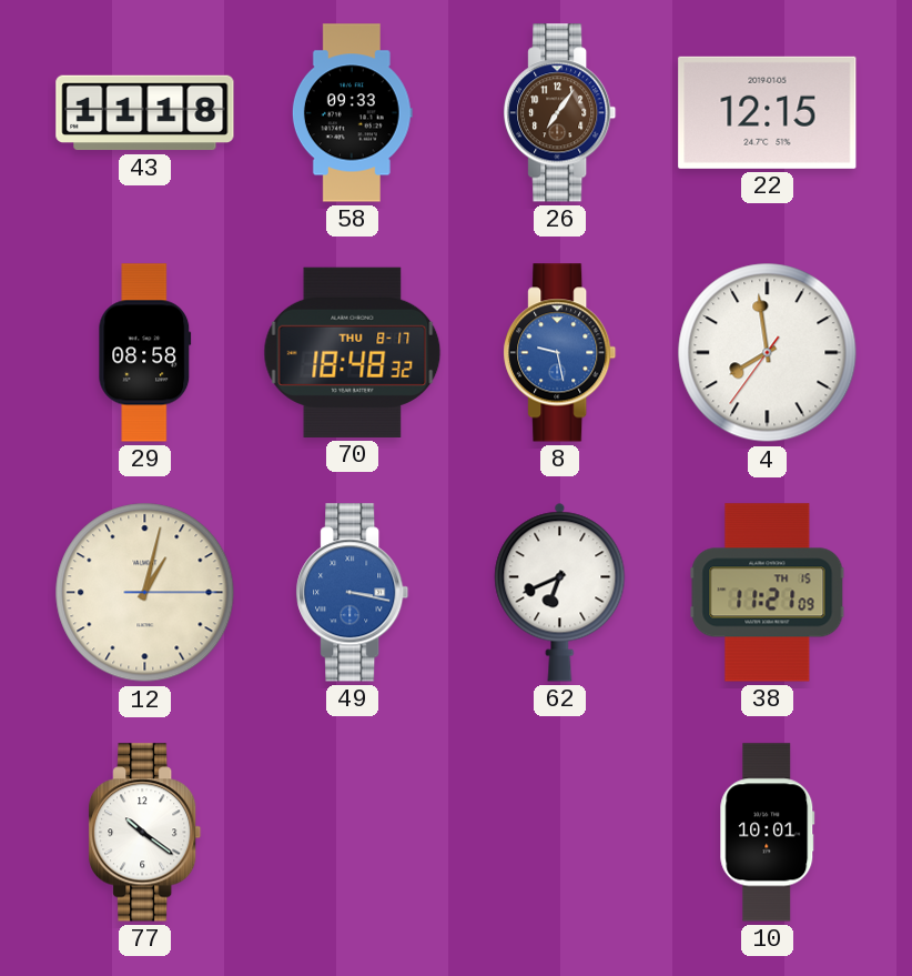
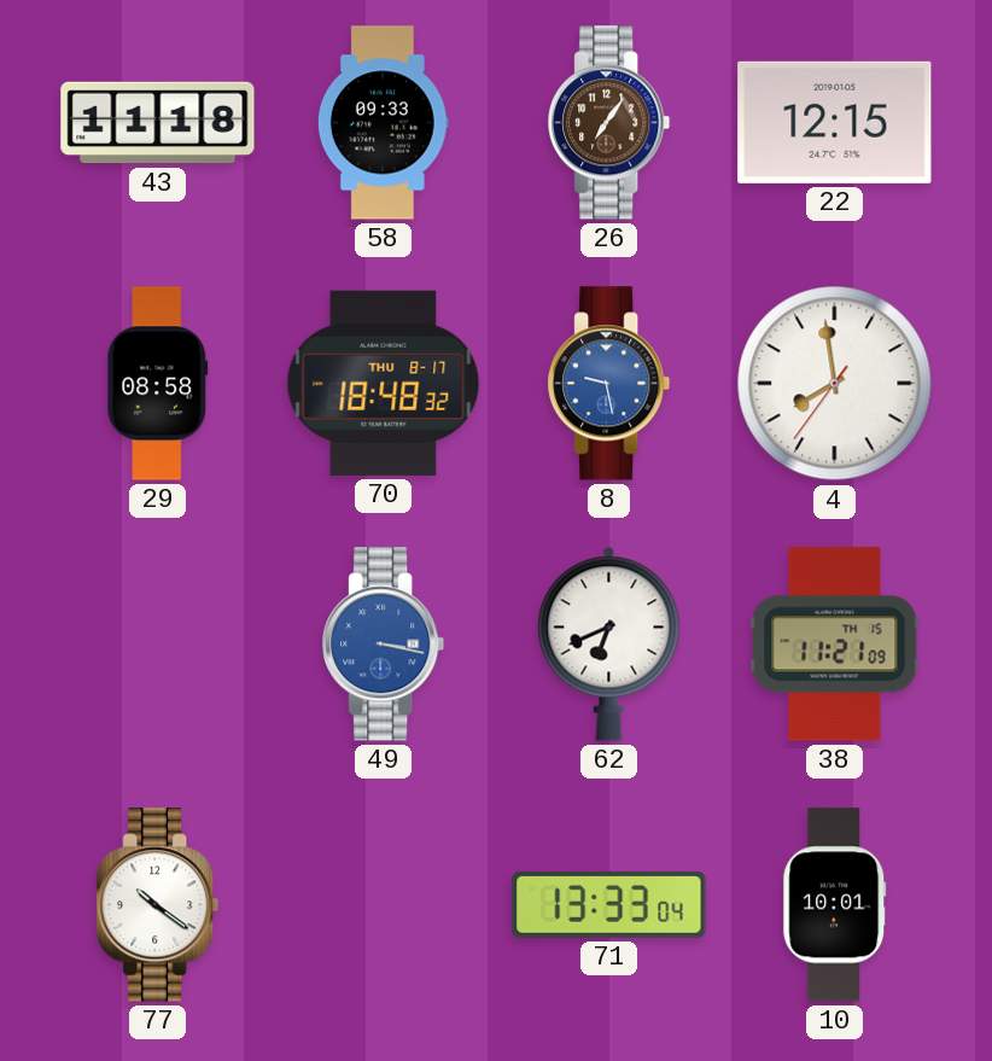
12: 1:02 -> none
71: none -> 13:33
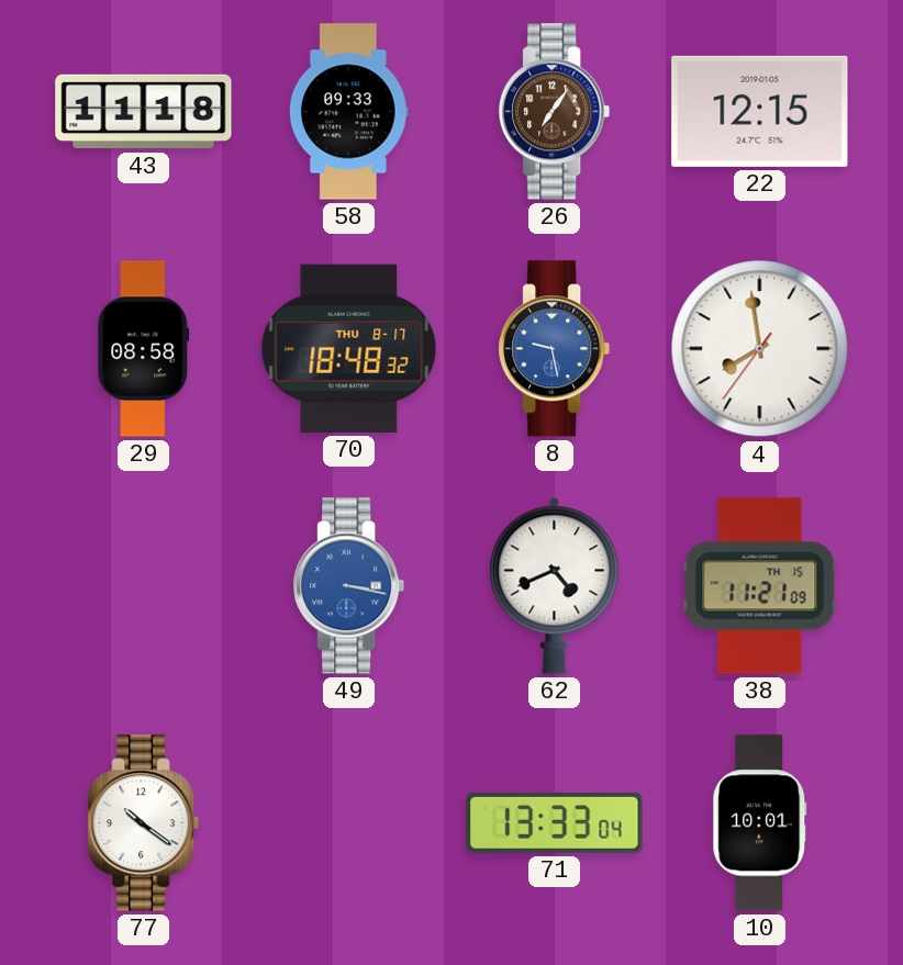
62: 6:41 -> 4:41
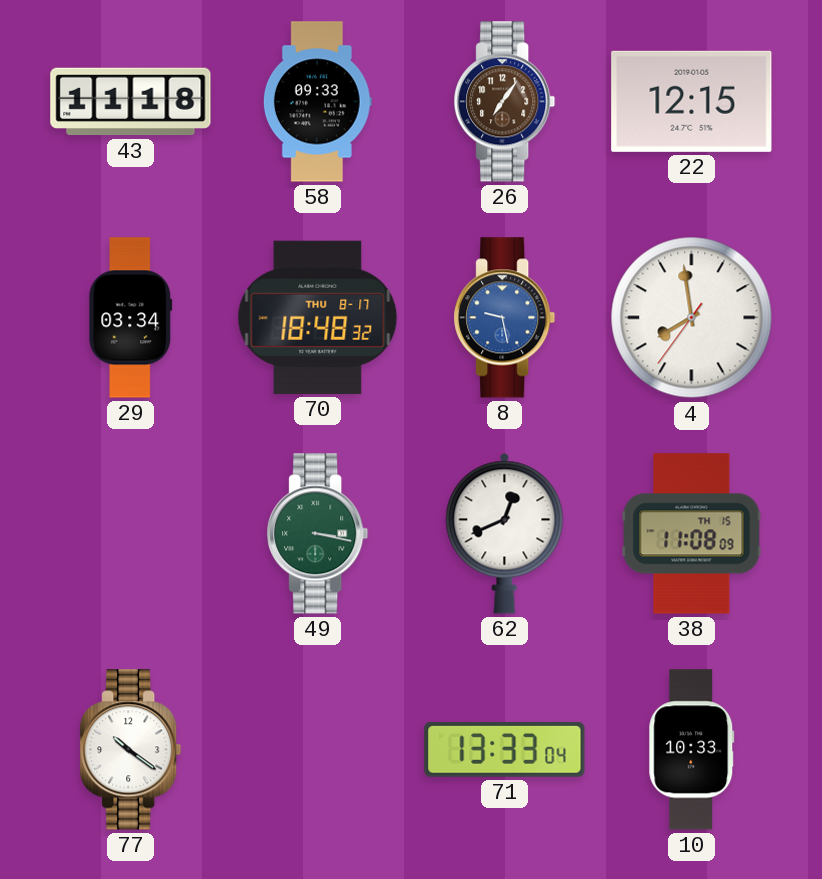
29: 08:58 -> 03:34
49 dial: blue -> green
62: 4:41 -> 12:41
38: 11:21 -> 11:08
10: 10:01 -> 10:33
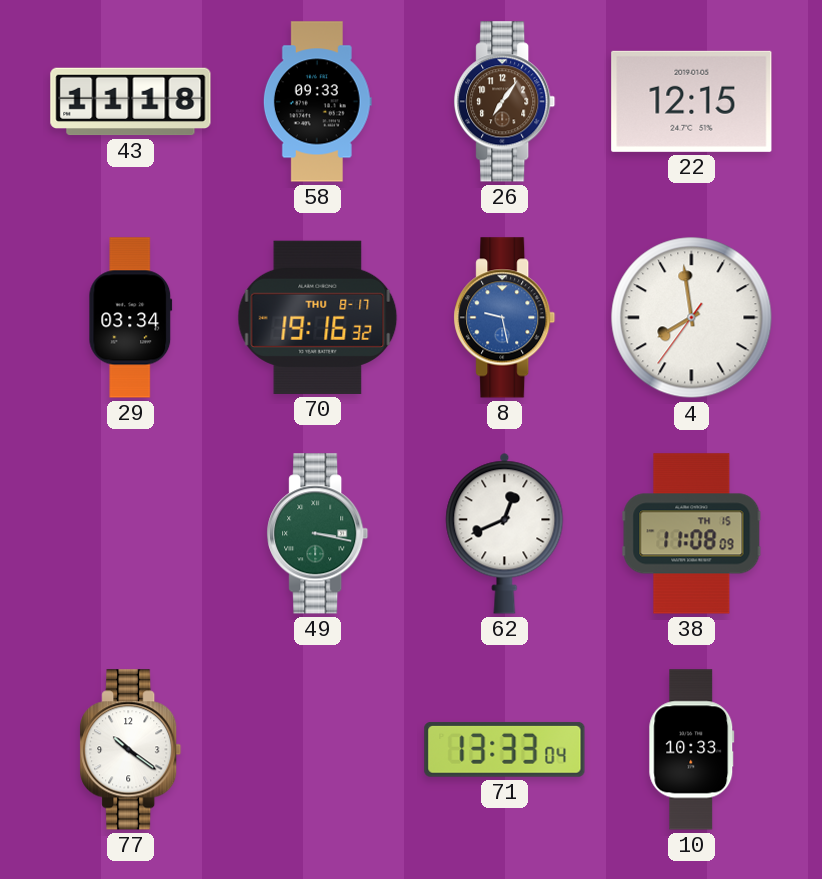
70: 18:48 -> 19:16
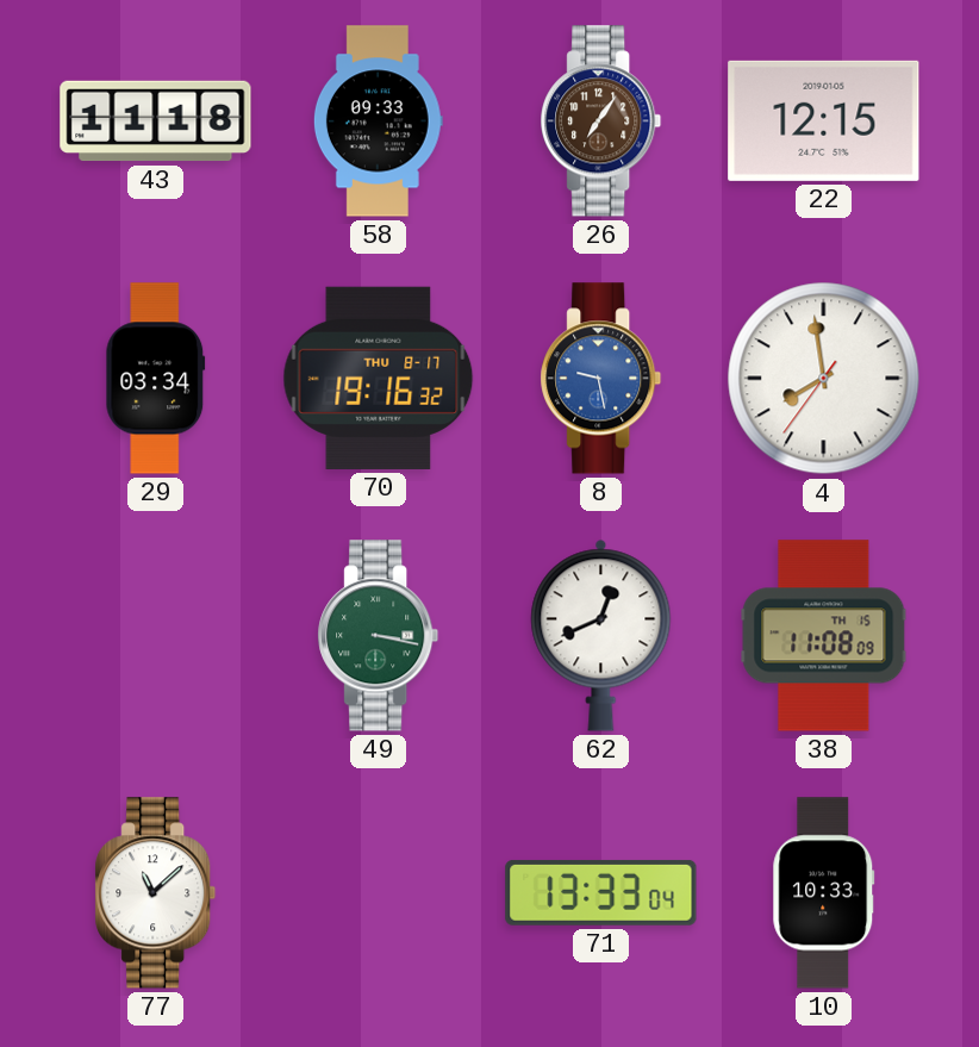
77: 10:21 -> 11:08
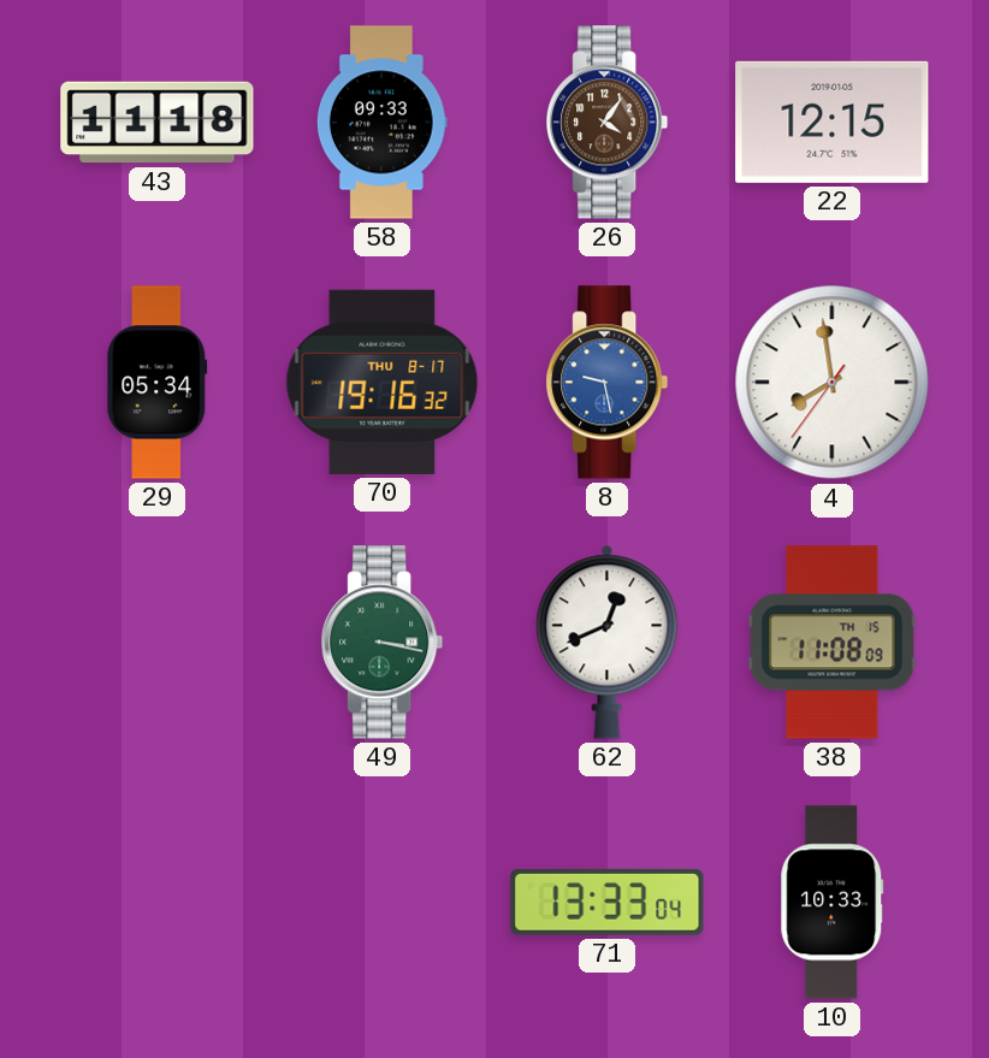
26: 7:06 -> 4:06
29: 03:34 -> 05:34
77: 11:08 -> none
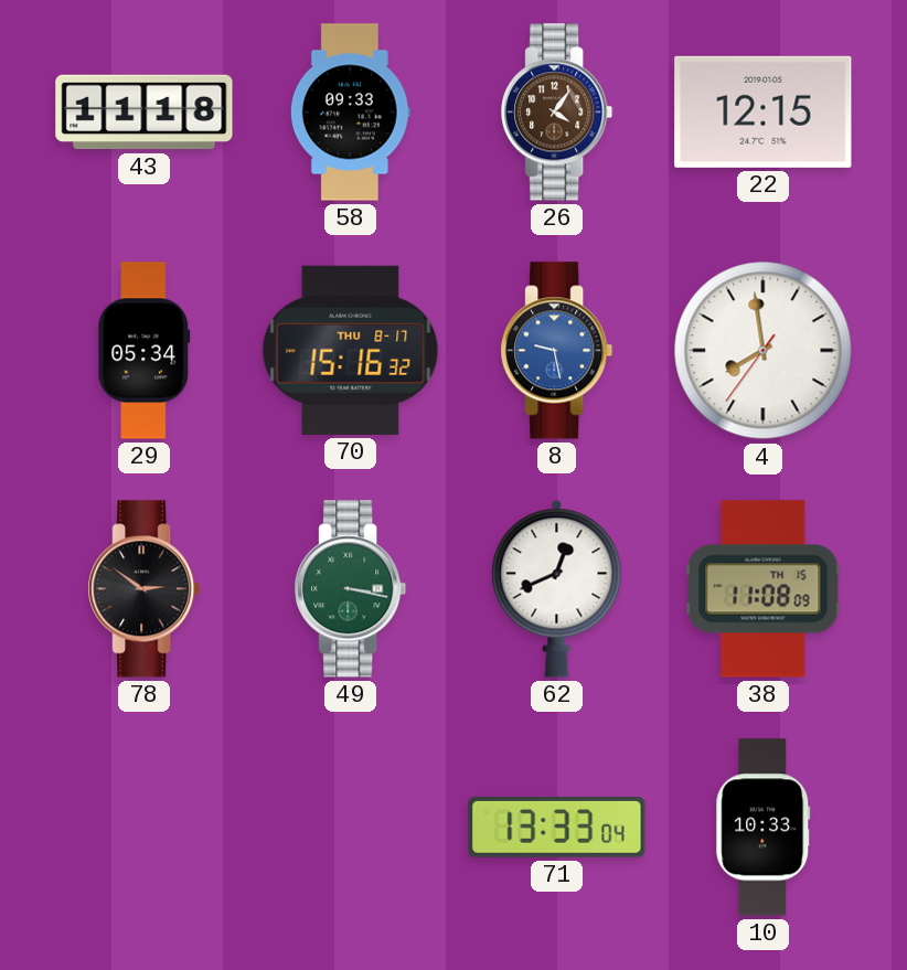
70: 19:16 -> 15:16
78: none -> 2:51
